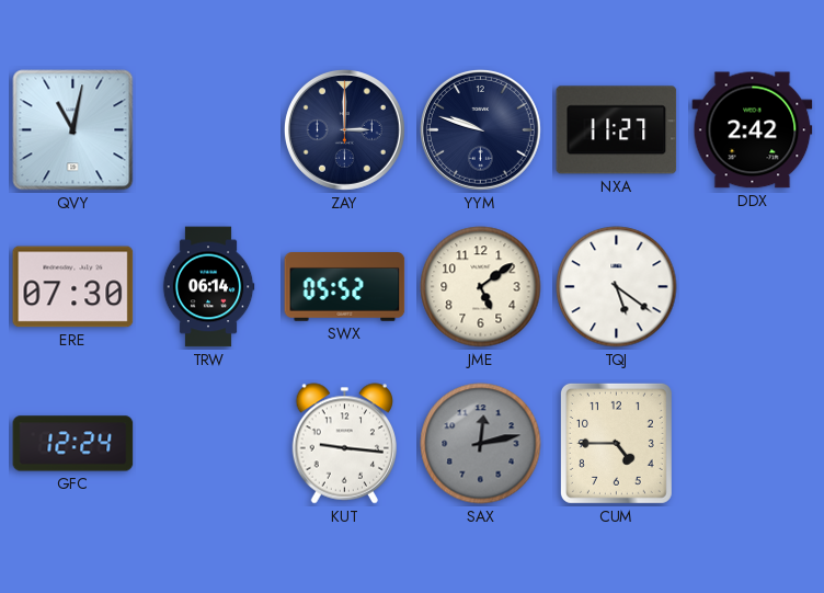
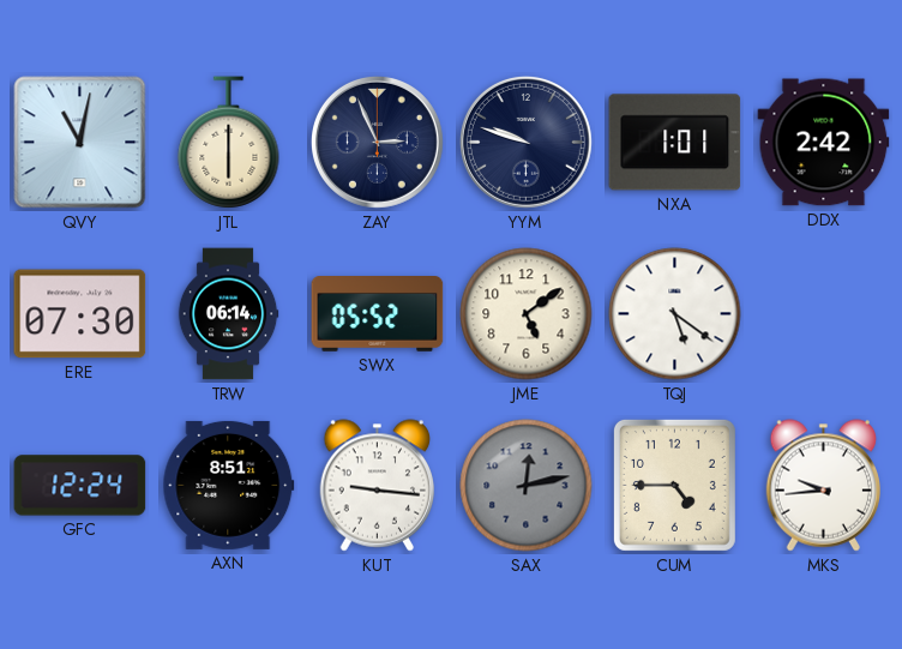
JTL: none -> 6:00
ZAY: 3:00 -> 2:56
NXA: 11:27 -> 1:01
AXN: none -> 8:51
MKS: none -> 9:44
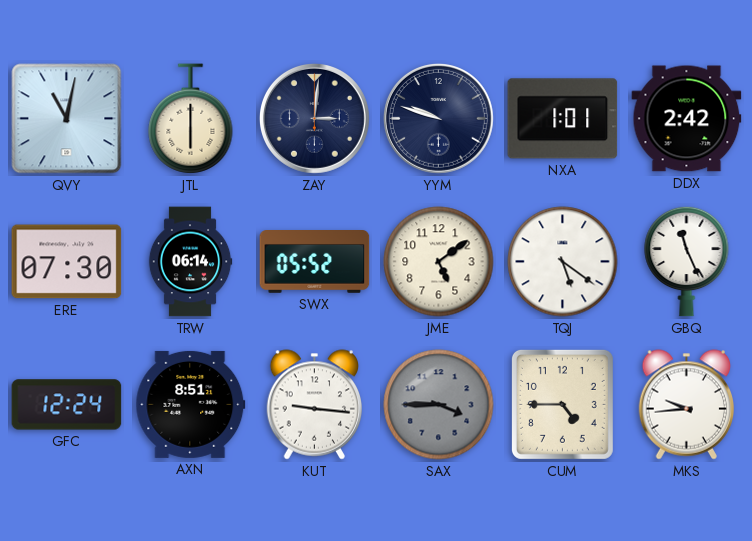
ZAY: 2:56 -> 3:01
GBQ: none -> 11:26
SAX: 12:13 -> 3:45
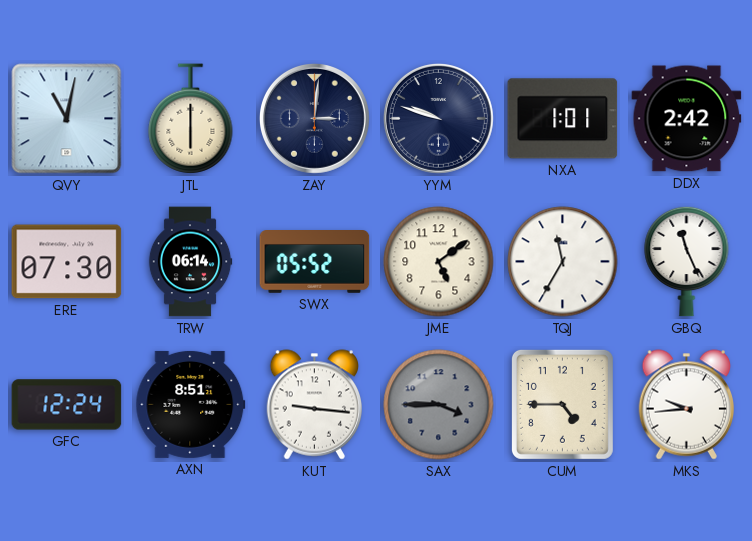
TQJ: 5:21 -> 11:35
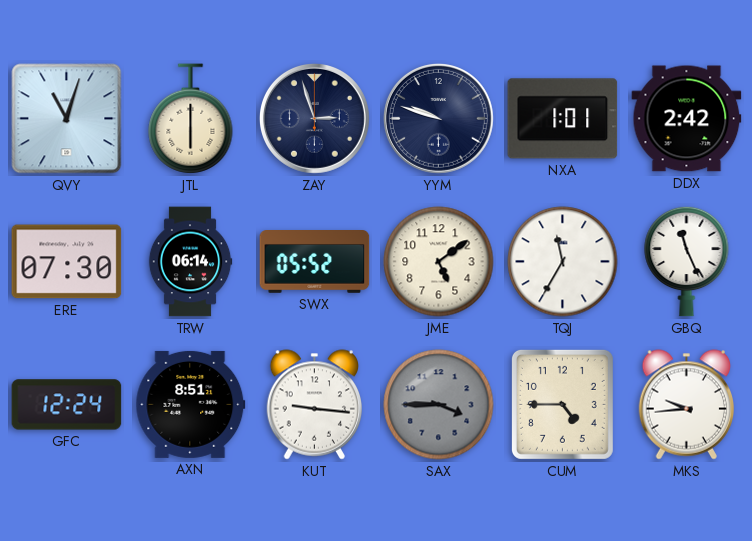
QVY: 11:02 -> 11:03
ZAY: 3:01 -> 2:57
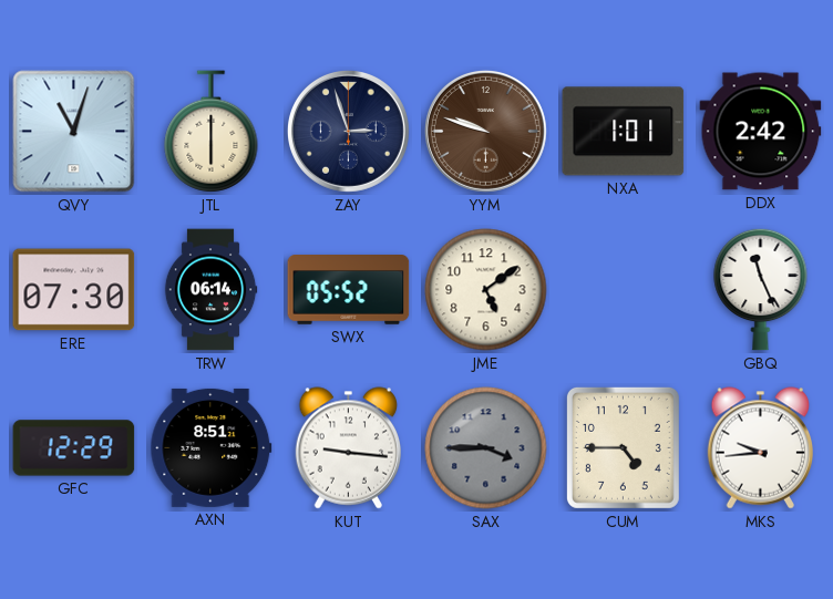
YYM dial: navy -> brown
TQJ: 11:35 -> none
GFC: 12:24 -> 12:29
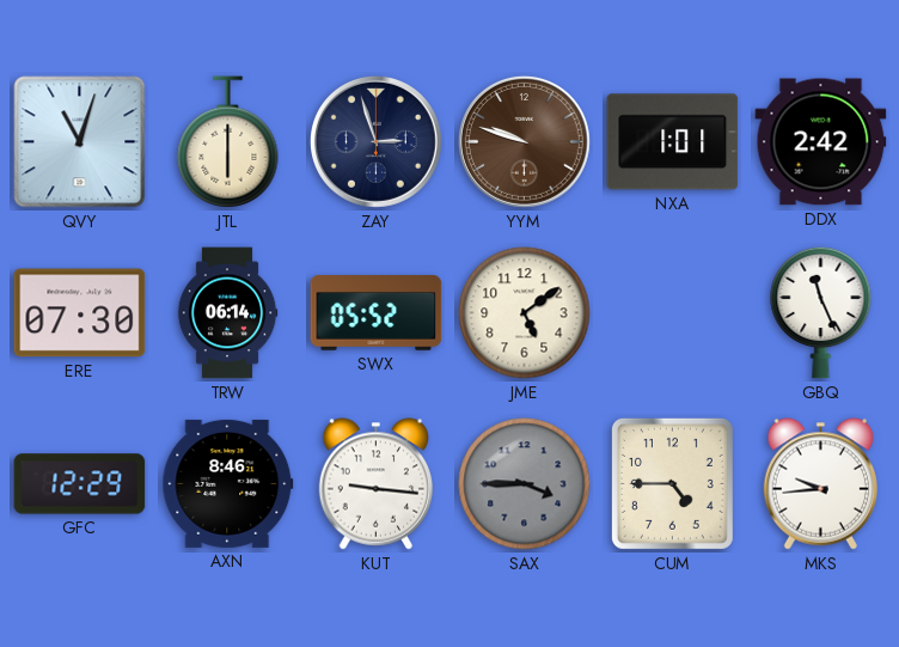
AXN: 8:51 -> 8:46
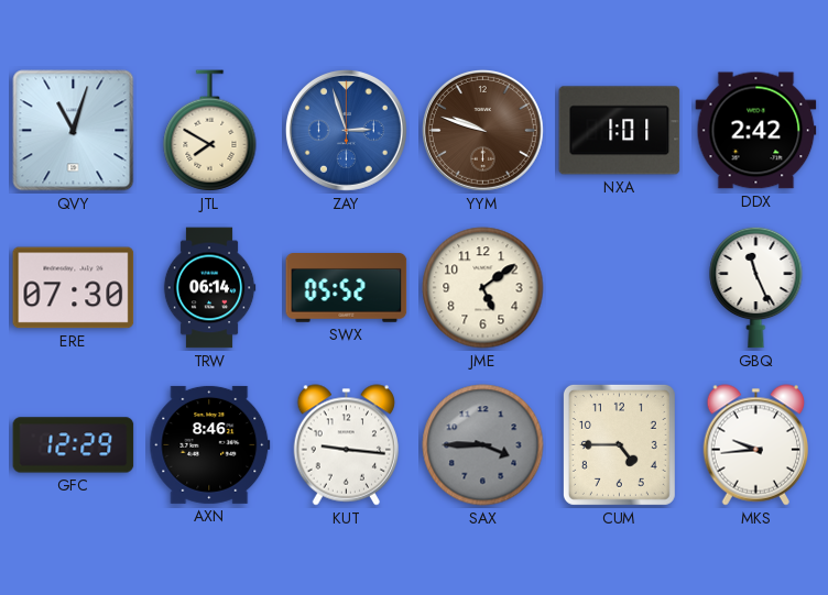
JTL: 6:00 -> 7:50
ZAY dial: navy -> blue
